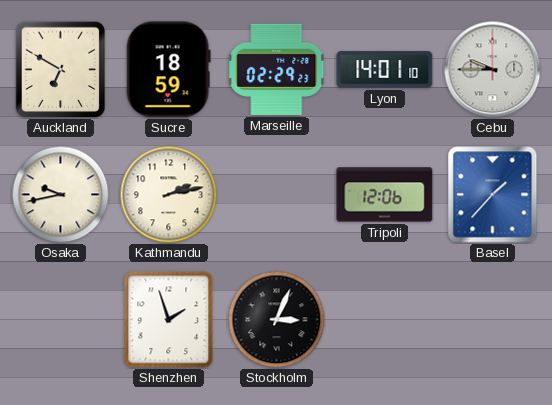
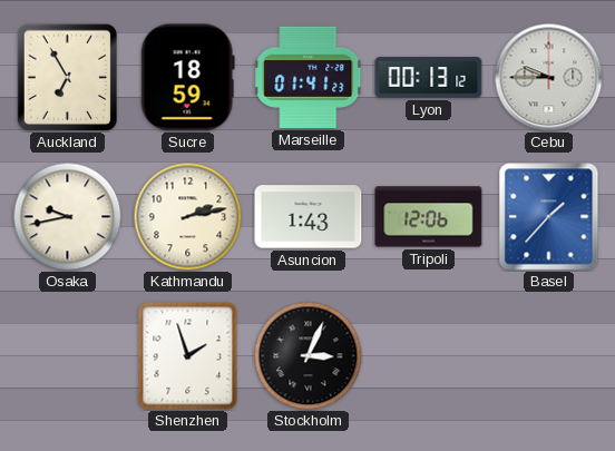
Auckland: 6:50 -> 6:55
Marseille: 02:29 -> 01:41
Lyon: 14:01 -> 00:13
Asuncion: none -> 1:43
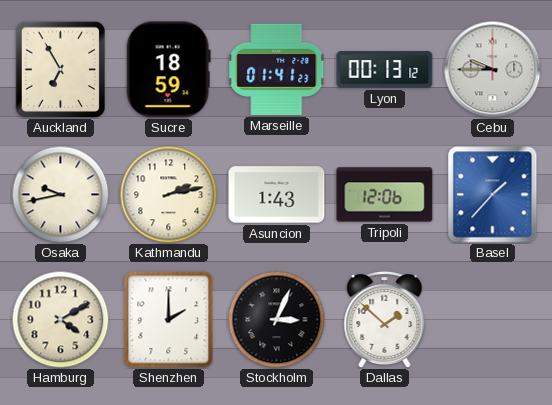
Hamburg: none -> 4:10
Shenzhen: 1:57 -> 2:00
Dallas: none -> 1:52
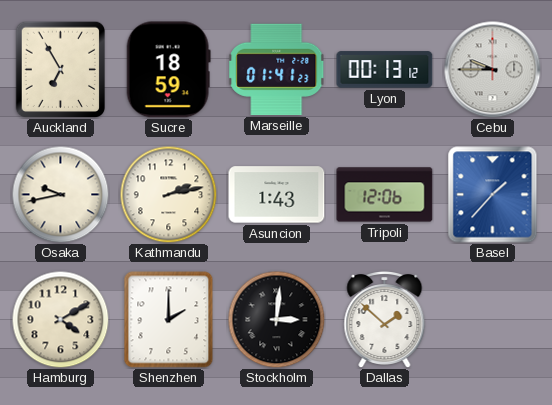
Stockholm: 3:04 -> 3:01
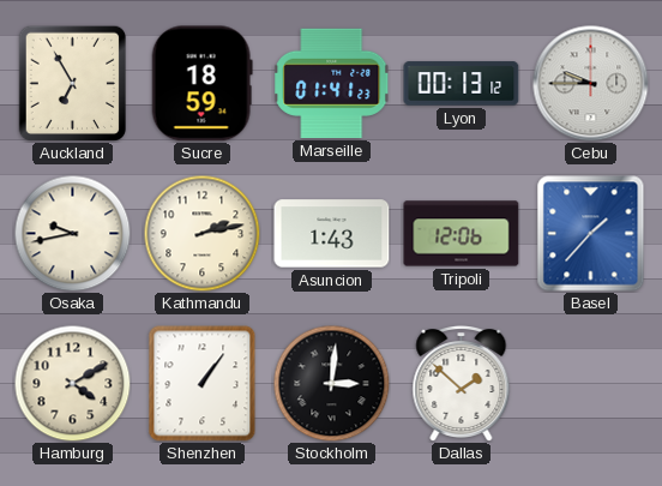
Shenzhen: 2:00 -> 1:06
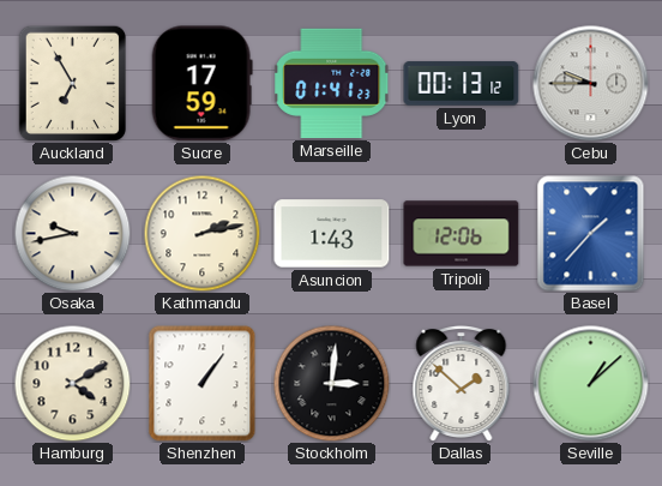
Sucre: 18:59 -> 17:59
Seville: none -> 1:08
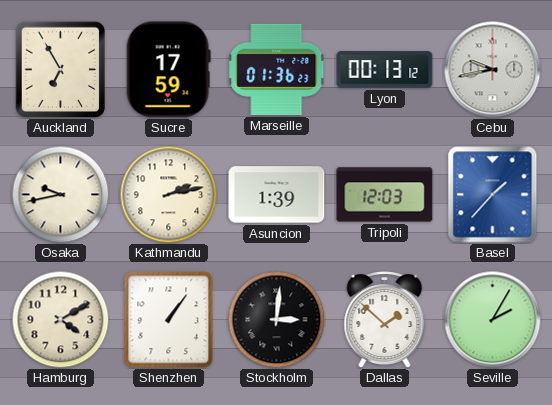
Marseille: 01:41 -> 01:36
Cebu: 9:45 -> 9:43
Asuncion: 1:43 -> 1:39
Tripoli: 12:06 -> 12:03
Seville: 1:08 -> 2:05
